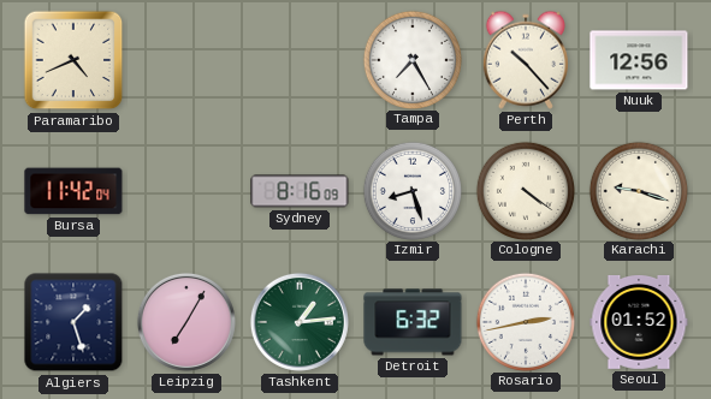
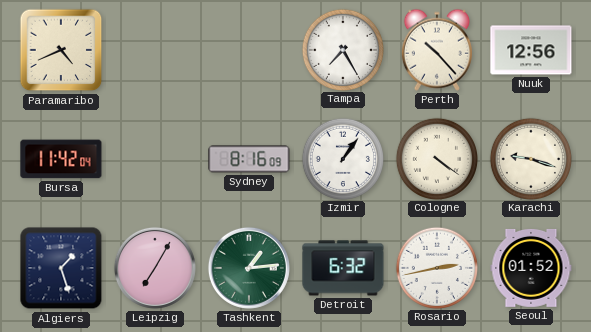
Izmir: 8:27 -> 1:06
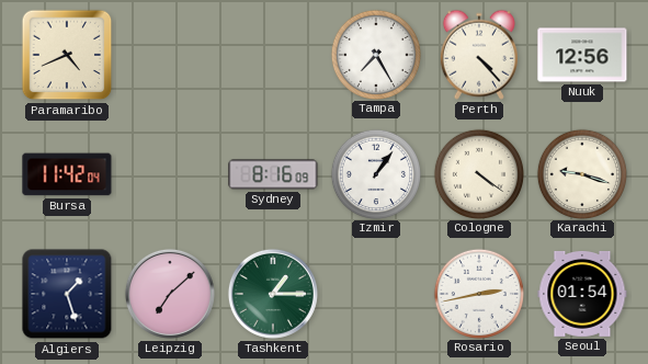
Perth: 10:23 -> 4:23
Leipzig: 7:05 -> 7:08
Tashkent: 1:14 -> 1:15
Detroit: 6:32 -> none
Seoul: 01:52 -> 01:54
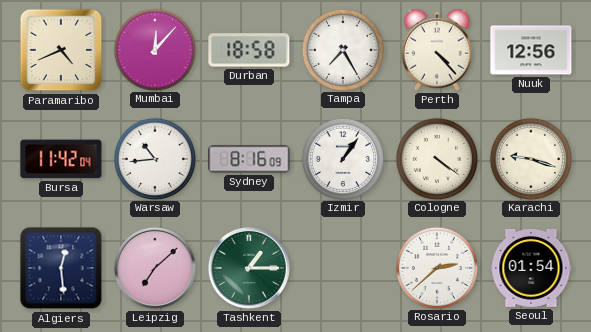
Mumbai: none -> 12:07
Durban: none -> 18:58
Warsaw: none -> 10:44
Algiers: 1:27 -> 12:29
Rosario: 2:43 -> 2:38
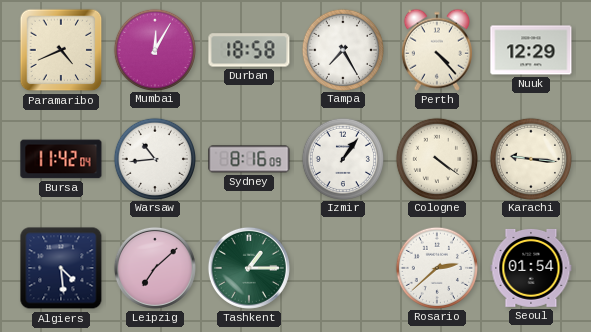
Mumbai: 12:07 -> 12:05
Nuuk: 12:56 -> 12:29
Karachi: 9:18 -> 9:16
Algiers: 12:29 -> 4:29
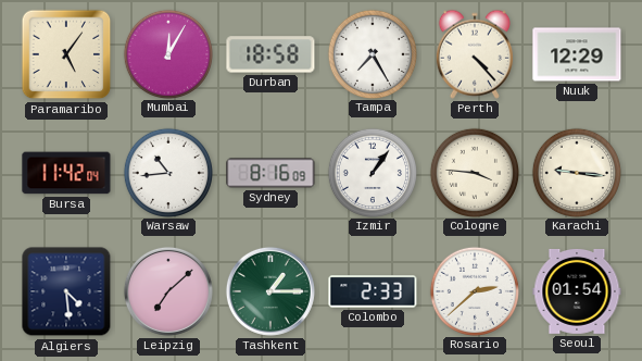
Paramaribo: 4:41 -> 5:06
Cologne: 4:21 -> 3:46
Colombo: none -> 2:33
